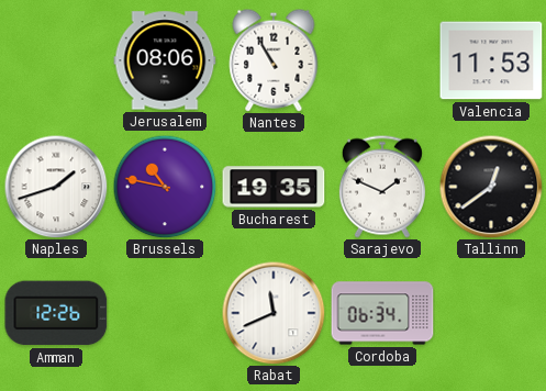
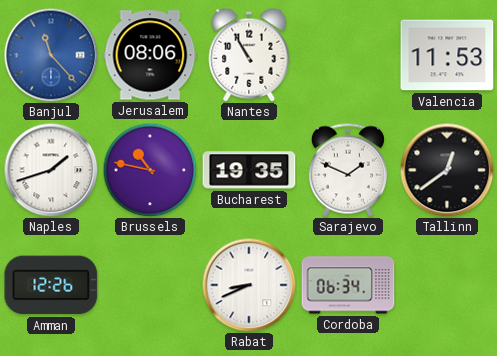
Banjul: none -> 11:23
Rabat: 11:41 -> 8:41
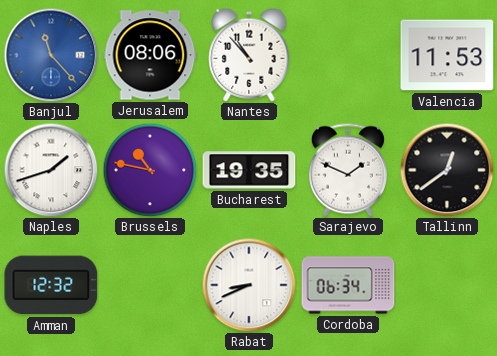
Nantes: 10:55 -> 10:53
Amman: 12:26 -> 12:32
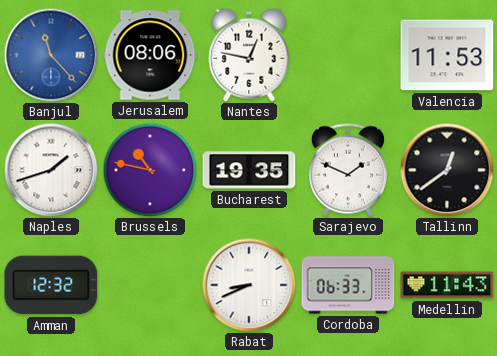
Nantes: 10:53 -> 12:47
Cordoba: 06:34 -> 06:33
Medellin: none -> 11:43
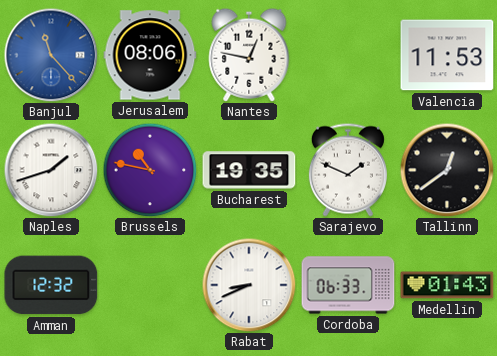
Medellin: 11:43 -> 01:43
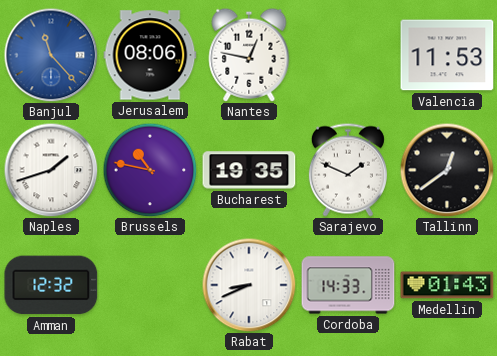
Cordoba: 06:33 -> 14:33
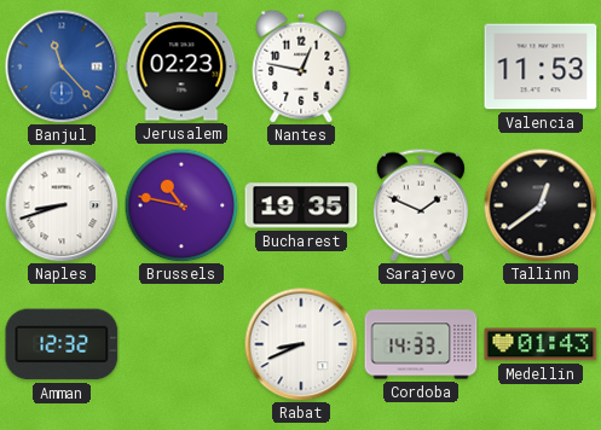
Jerusalem: 08:06 -> 02:23
Naples: 1:42 -> 8:42
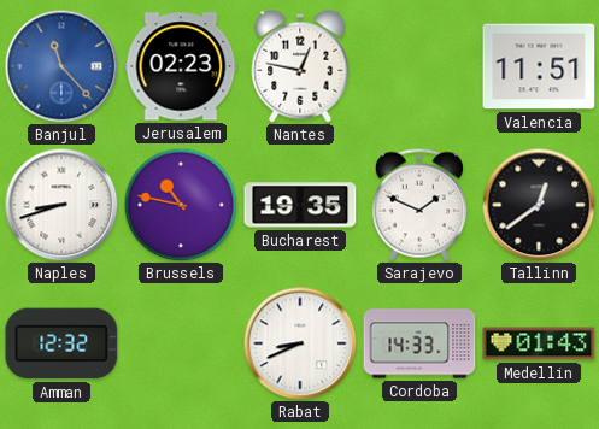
Valencia: 11:53 -> 11:51
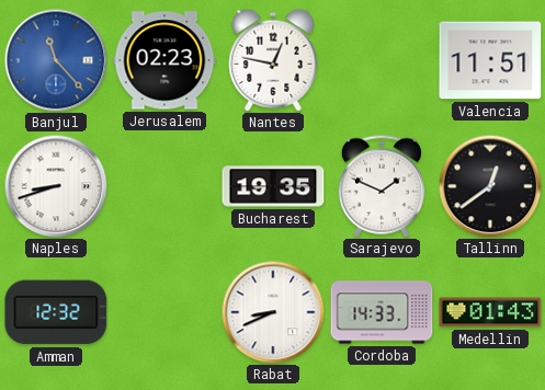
Brussels: 10:47 -> none
